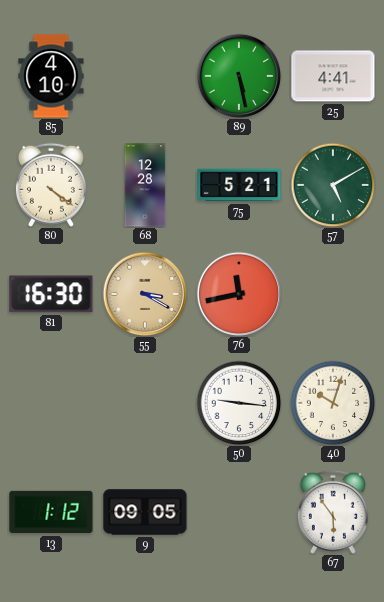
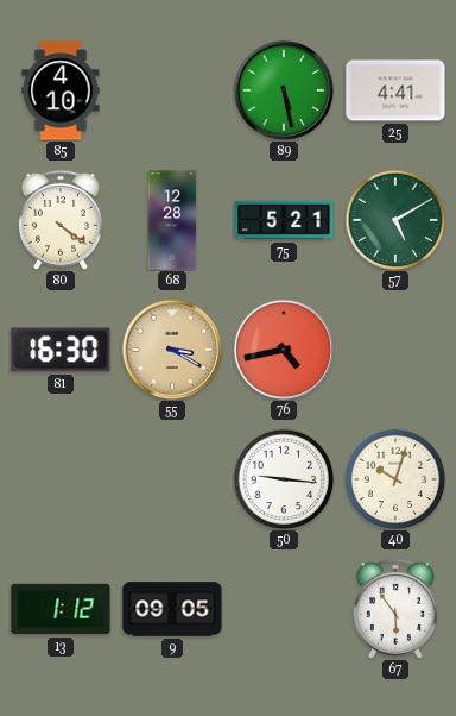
76: 11:43 -> 4:43
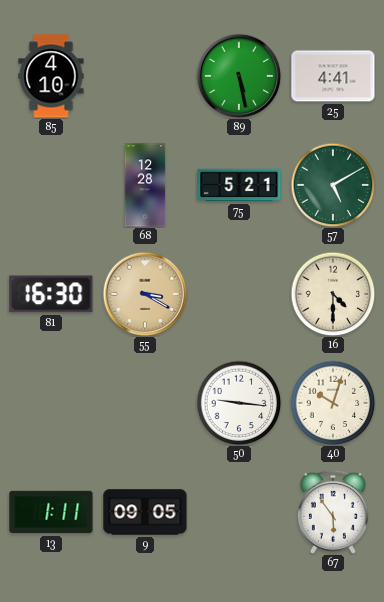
80: 4:21 -> none
76: 4:43 -> none
16: none -> 4:30
13: 1:12 -> 1:11
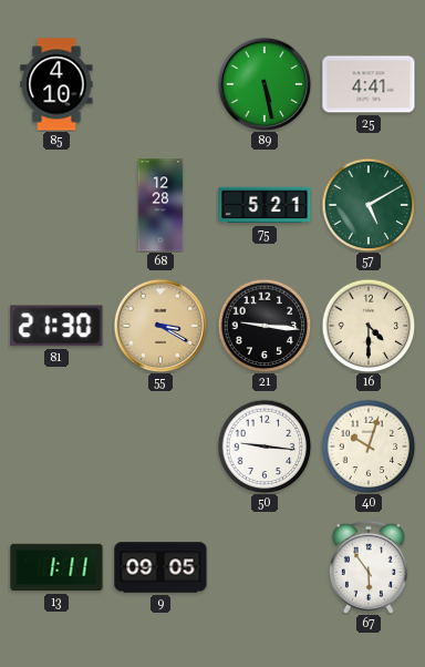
81: 16:30 -> 21:30
21: none -> 9:16
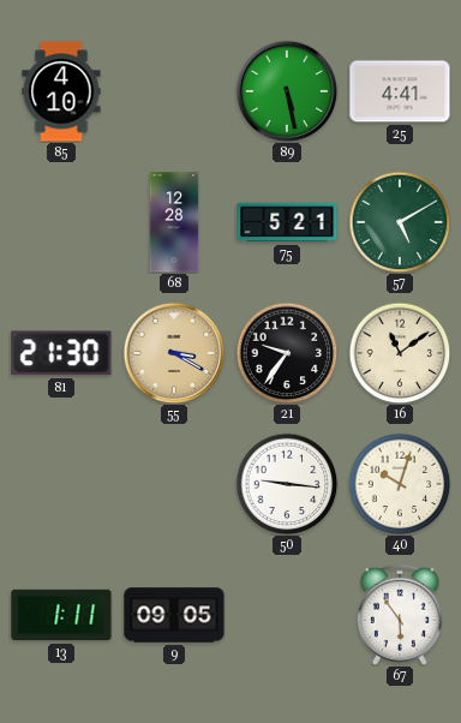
21: 9:16 -> 9:36
16: 4:30 -> 11:09
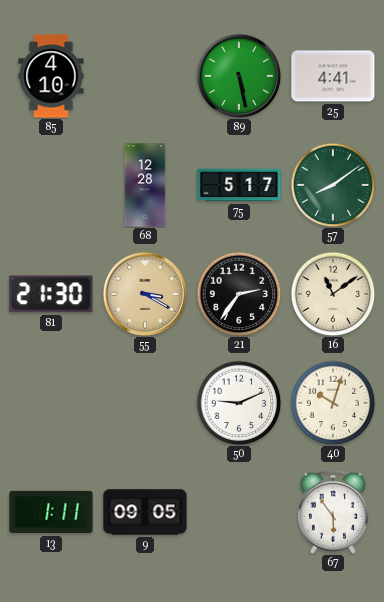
75: 5:21 -> 5:17
57: 5:10 -> 8:09
21: 9:36 -> 2:36
50: 9:16 -> 9:11
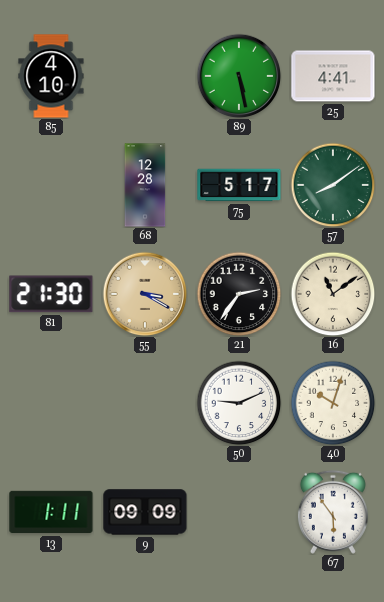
9: 09:05 -> 09:09
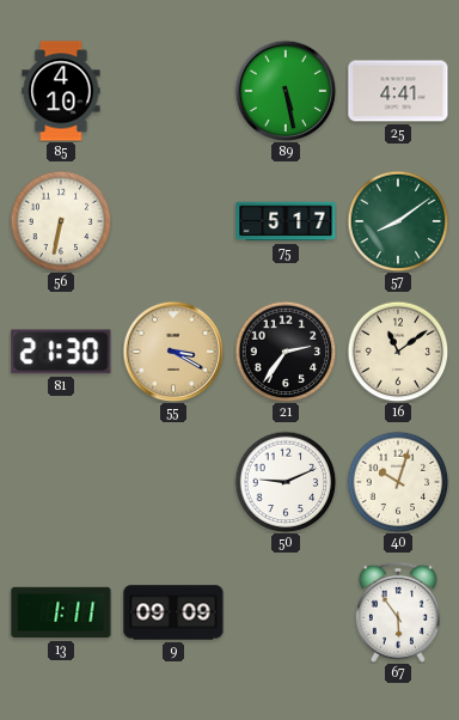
56: none -> 6:32
68: 12:28 -> none
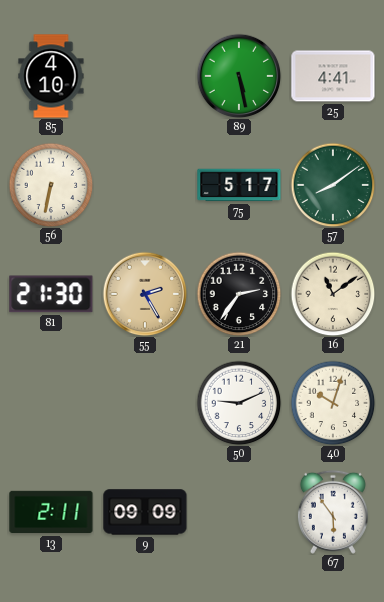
55: 3:20 -> 2:25
13: 1:11 -> 2:11
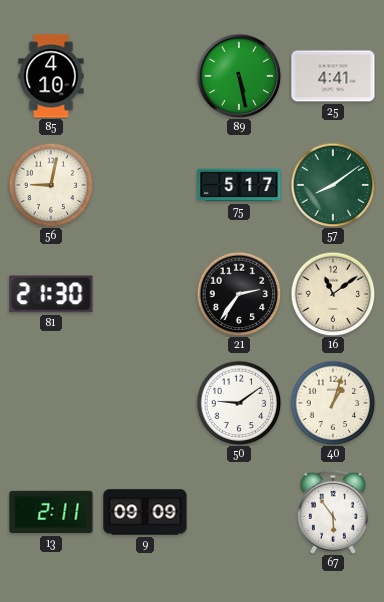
56: 6:32 -> 9:02
55: 2:25 -> none
50: 9:11 -> 9:09
40: 10:03 -> 1:03
